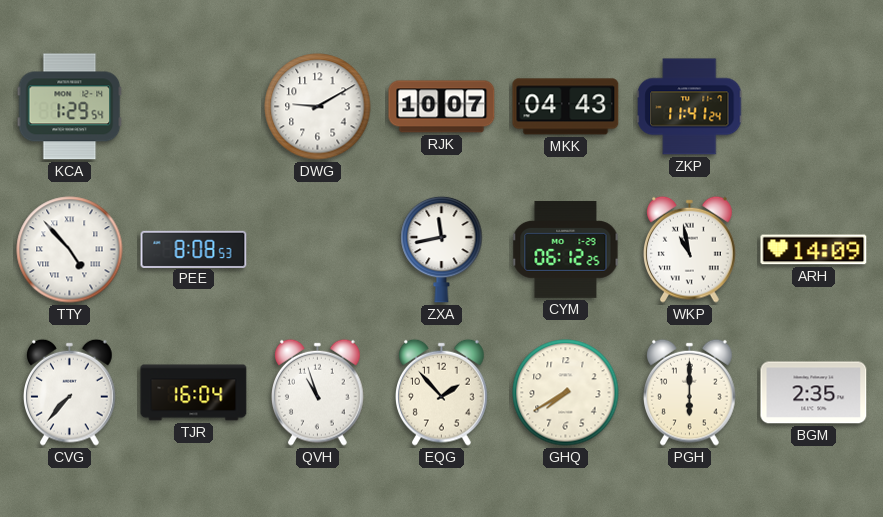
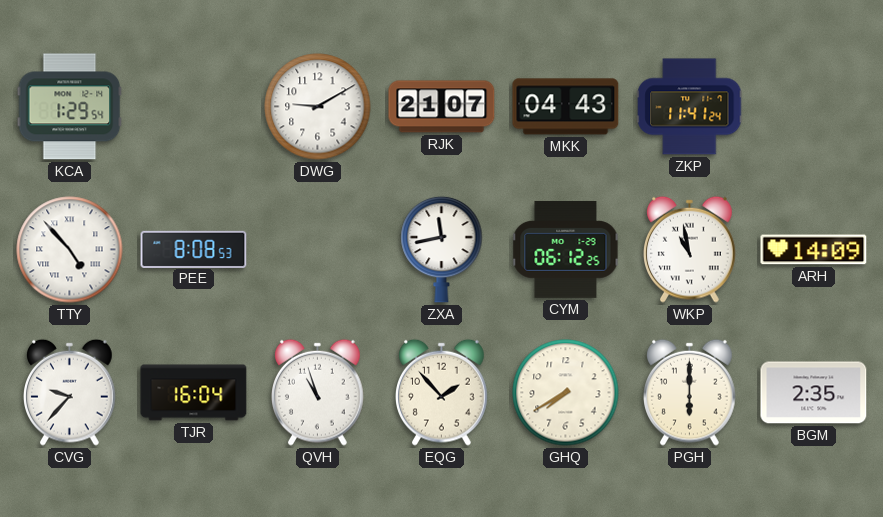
RJK: 10:07 -> 21:07
CVG: 7:37 -> 9:37
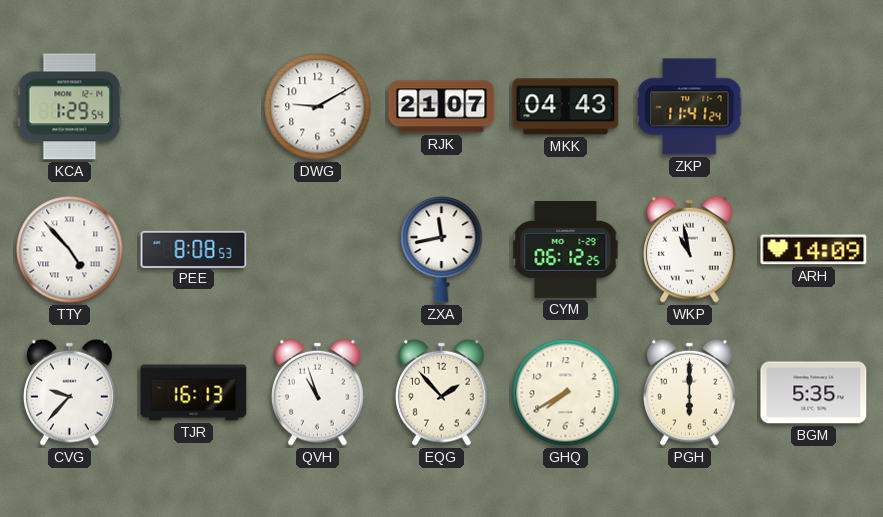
TJR: 16:04 -> 16:13
BGM: 2:35 -> 5:35
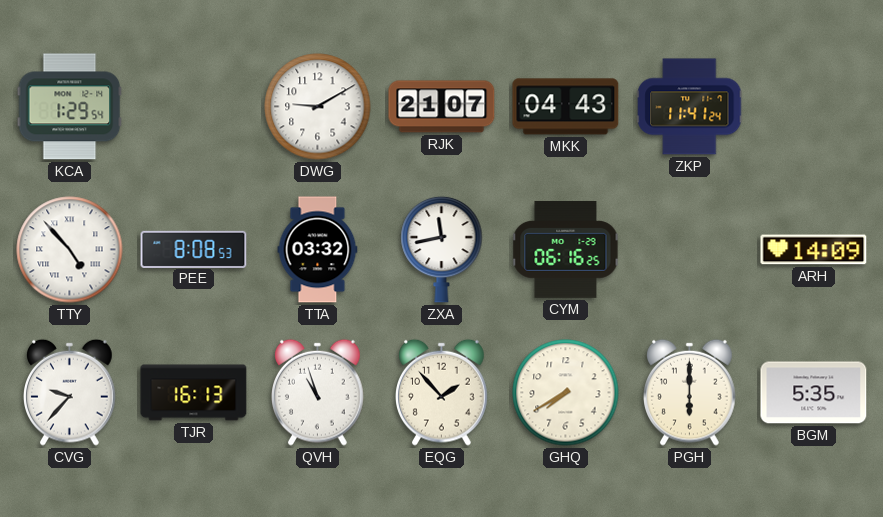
TTA: none -> 03:32
CYM: 06:12 -> 06:16
WKP: 10:58 -> none
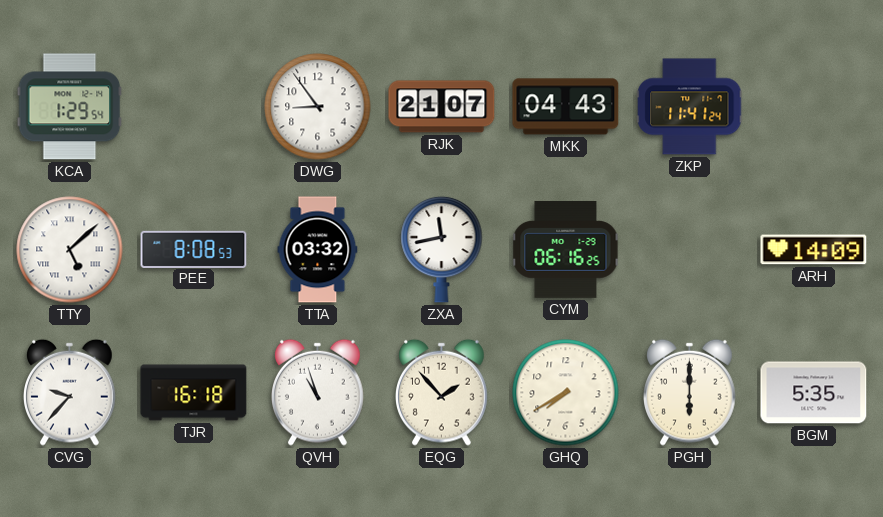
DWG: 9:10 -> 8:54
TTY: 4:53 -> 5:08
TJR: 16:13 -> 16:18
